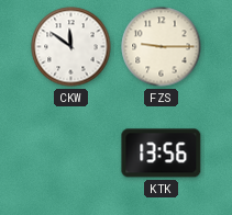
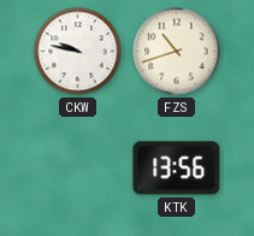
CKW: 11:51 -> 9:47
FZS: 9:15 -> 10:42
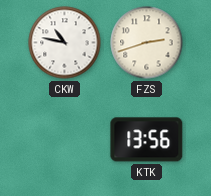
CKW: 9:47 -> 10:47
FZS: 10:42 -> 2:42
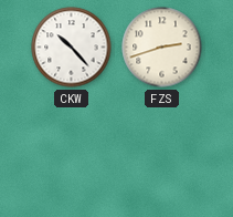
CKW: 10:47 -> 10:23
KTK: 13:56 -> none
